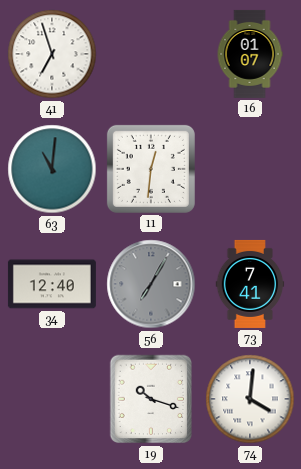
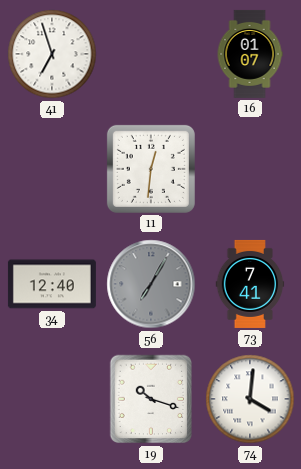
63: 11:01 -> none
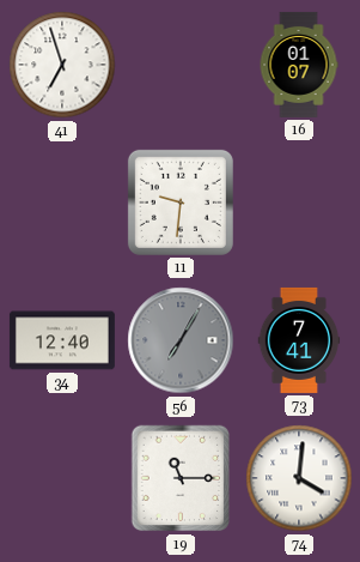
11: 12:31 -> 9:31
19: 10:18 -> 11:15
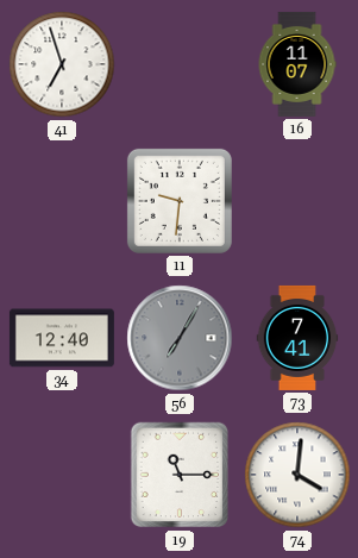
16: 01:07 -> 11:07
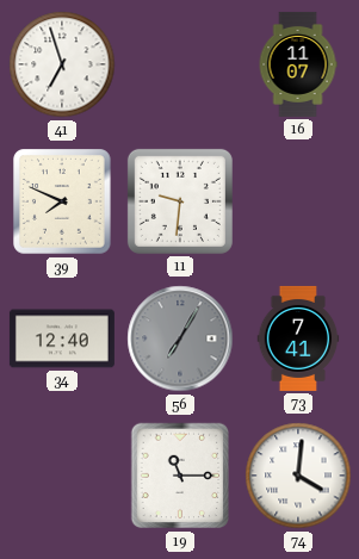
39: none -> 7:49
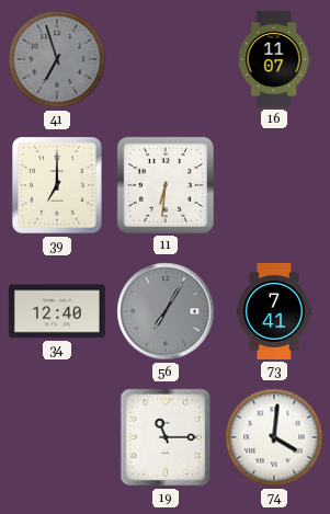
41 dial: white -> grey
39: 7:49 -> 7:00
11: 9:31 -> 6:31
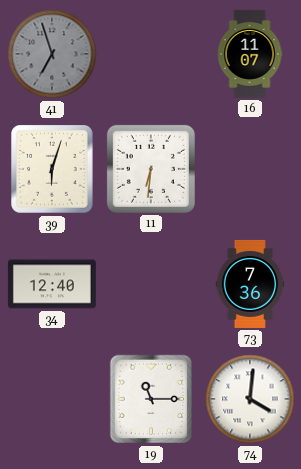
39: 7:00 -> 6:03
56: 7:05 -> none
73: 7:41 -> 7:36
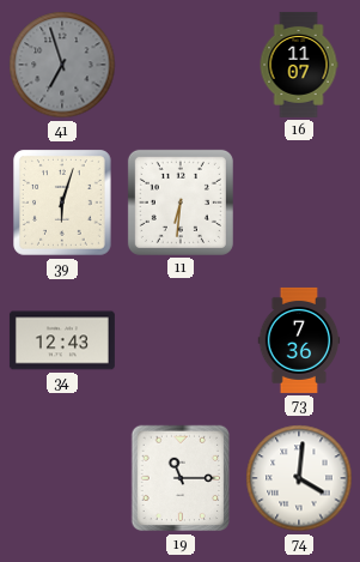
34: 12:40 -> 12:43
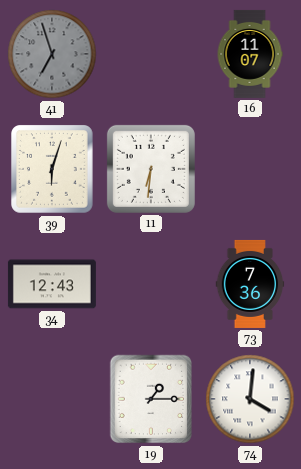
19: 11:15 -> 1:15
